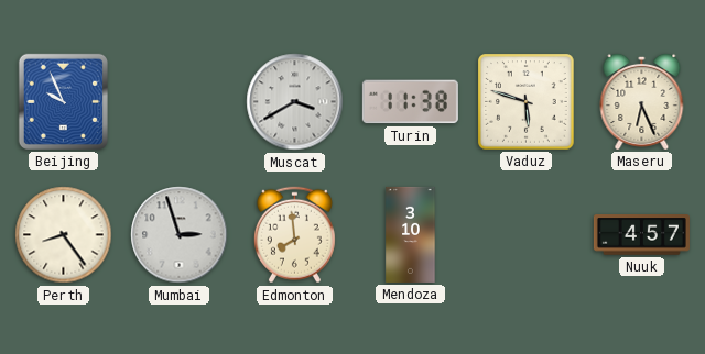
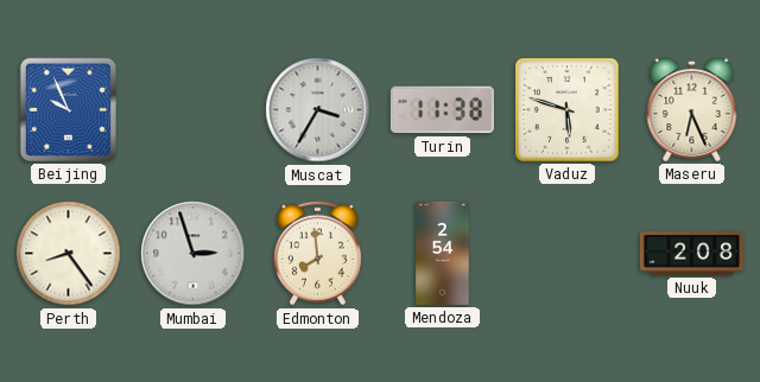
Muscat: 3:40 -> 3:35
Mendoza: 3:10 -> 2:54
Nuuk: 4:57 -> 2:08
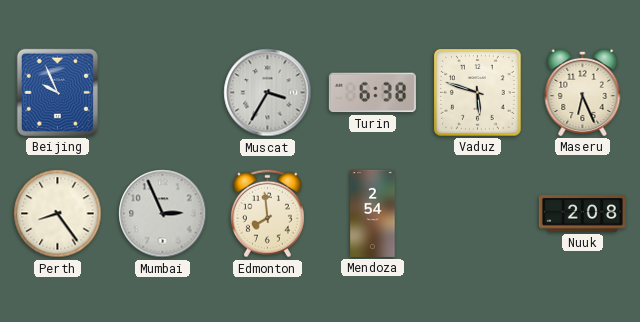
Turin: 11:38 -> 6:38
Mumbai: 2:57 -> 2:56
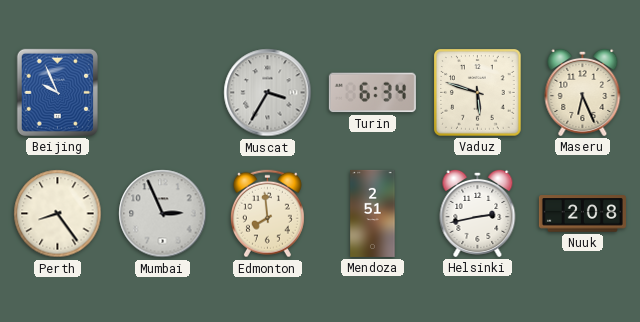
Turin: 6:38 -> 6:34
Mendoza: 2:54 -> 2:51
Helsinki: none -> 2:43
